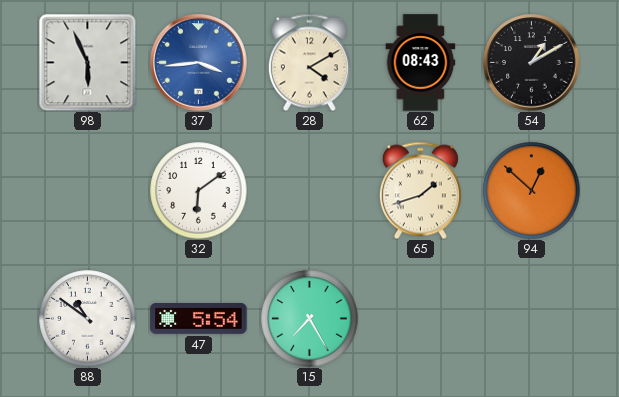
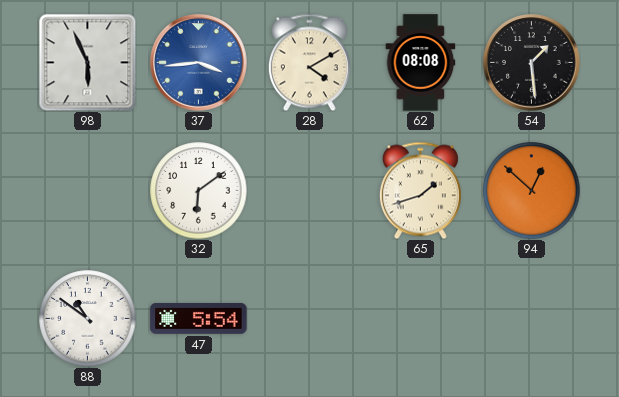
62: 08:43 -> 08:08
54: 1:10 -> 1:29
15: 7:25 -> none
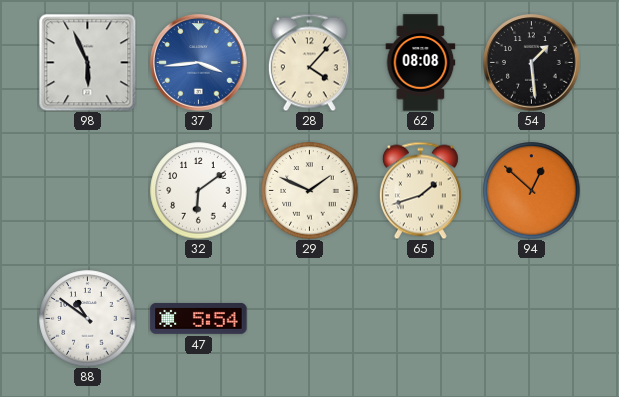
28: 4:10 -> 4:07
29: none -> 1:49
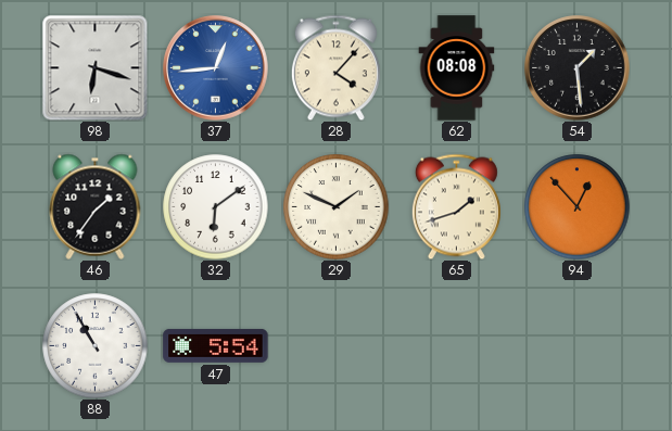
98: 5:56 -> 6:18
37: 3:44 -> 12:44
46: none -> 1:36
94: 12:52 -> 12:53
88: 10:51 -> 10:55
